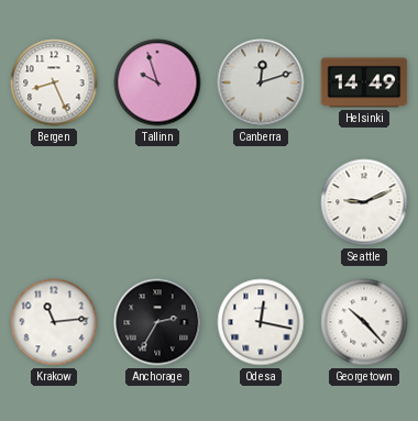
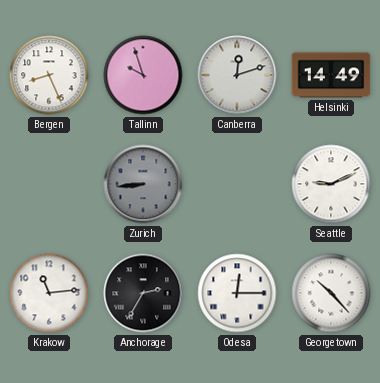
Zurich: none -> 8:44
Odesa: 12:17 -> 12:15
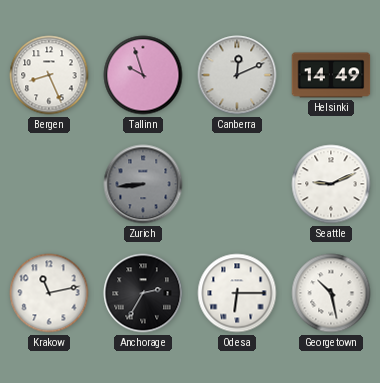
Canberra: 12:12 -> 12:11
Krakow: 11:14 -> 11:13
Odesa: 12:15 -> 6:15
Georgetown: 10:23 -> 10:28
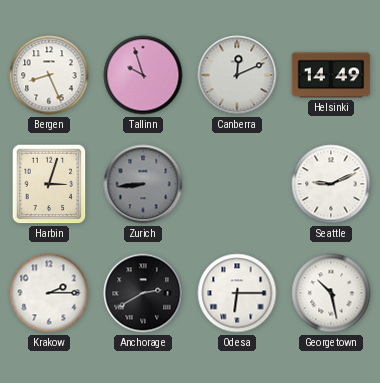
Harbin: none -> 3:03
Krakow: 11:13 -> 2:15
Anchorage: 2:35 -> 2:40
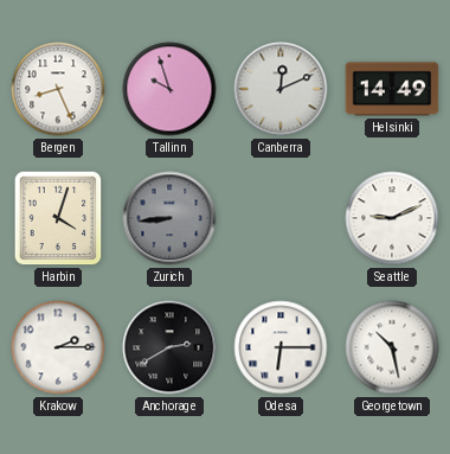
Harbin: 3:03 -> 4:03
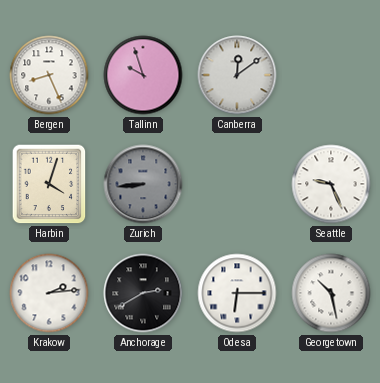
Canberra: 12:11 -> 12:09
Helsinki: 14:49 -> none
Seattle: 9:11 -> 9:26
Krakow: 2:15 -> 2:14
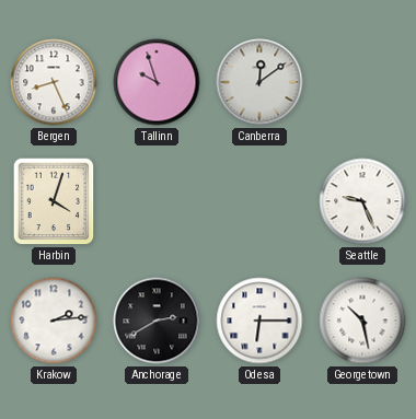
Zurich: 8:44 -> none
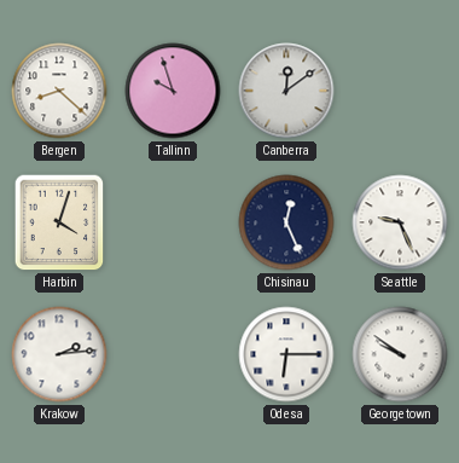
Bergen: 8:26 -> 8:22
Chisinau: none -> 12:26
Anchorage: 2:40 -> none
Georgetown: 10:28 -> 9:51
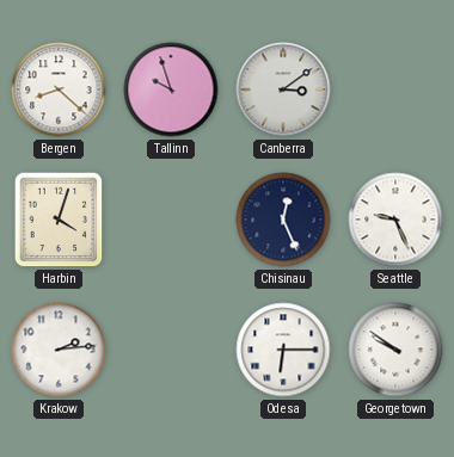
Canberra: 12:09 -> 3:09
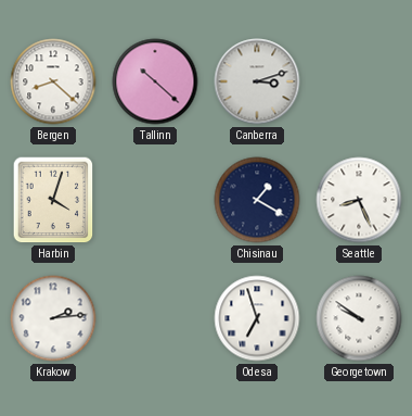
Tallinn: 9:57 -> 10:22
Canberra: 3:09 -> 3:12
Chisinau: 12:26 -> 1:20
Seattle: 9:26 -> 8:26
Odesa: 6:15 -> 6:57
